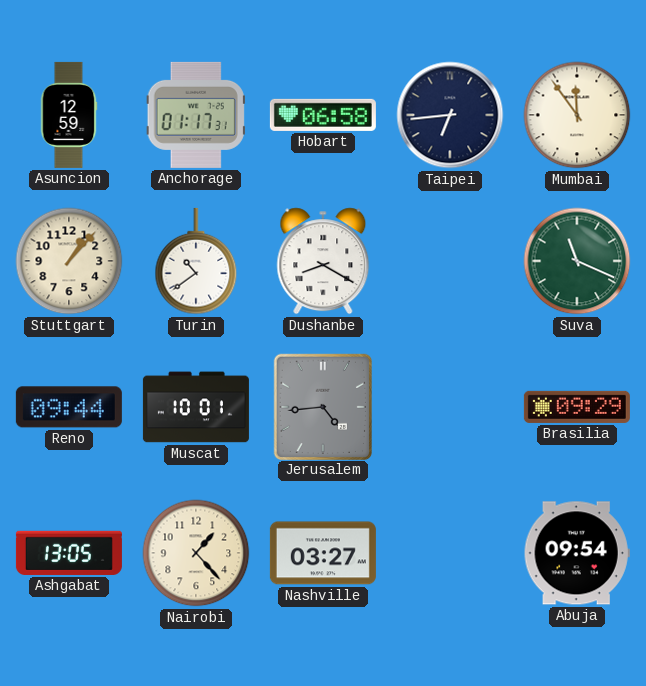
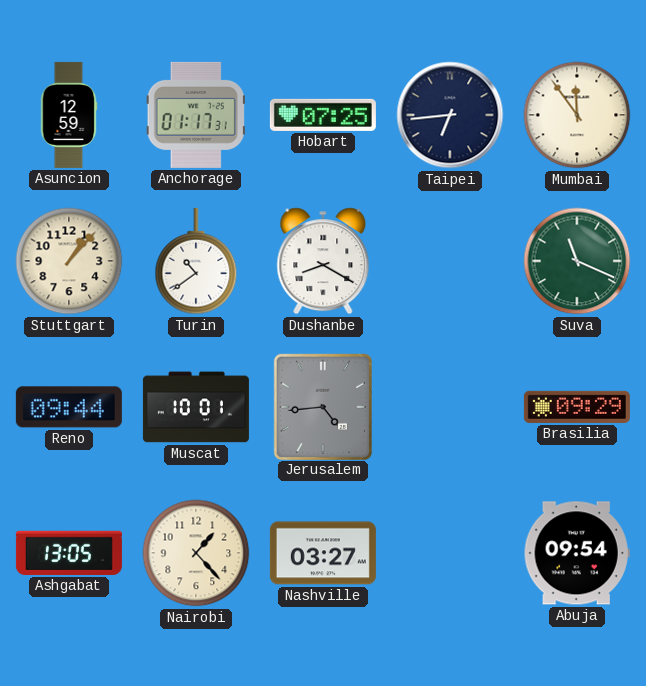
Hobart: 06:58 -> 07:25
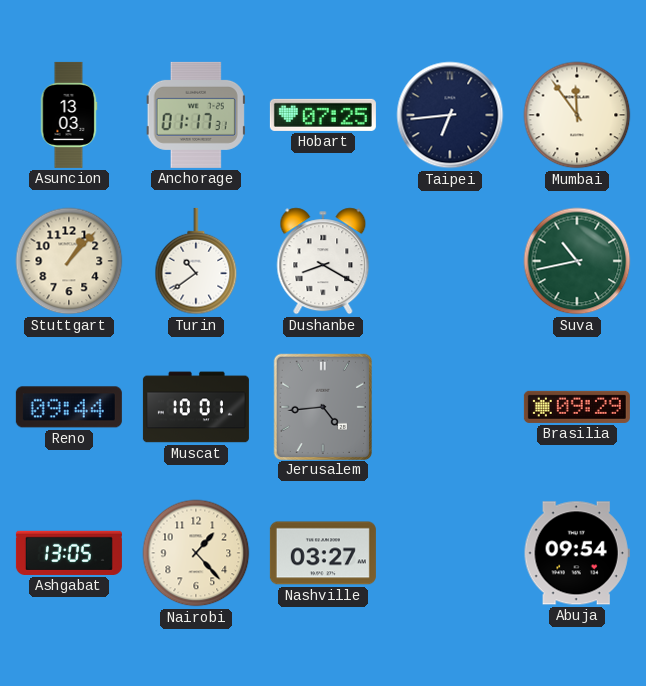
Asuncion: 12:59 -> 13:03
Suva: 11:19 -> 10:43
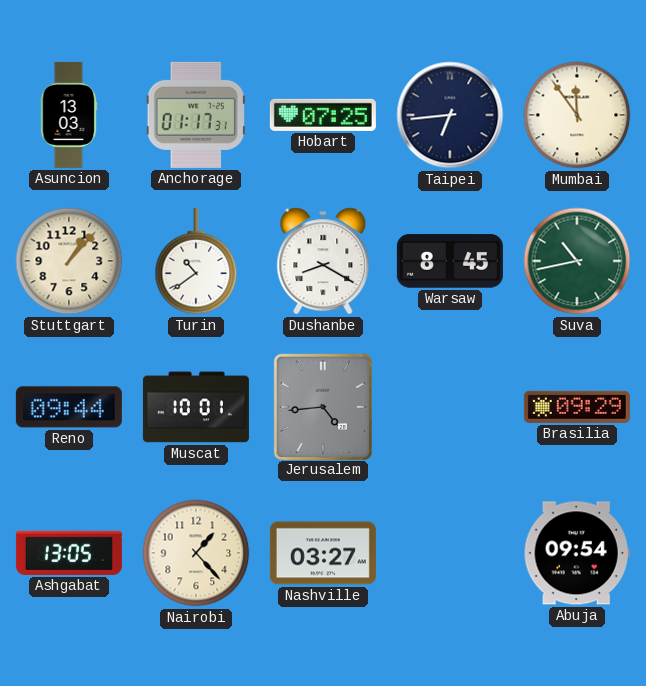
Warsaw: none -> 8:45
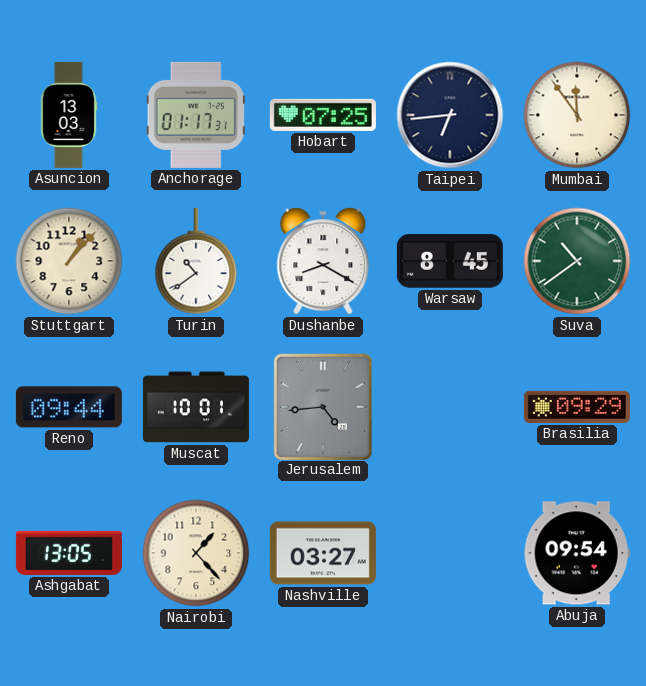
Suva: 10:43 -> 10:39
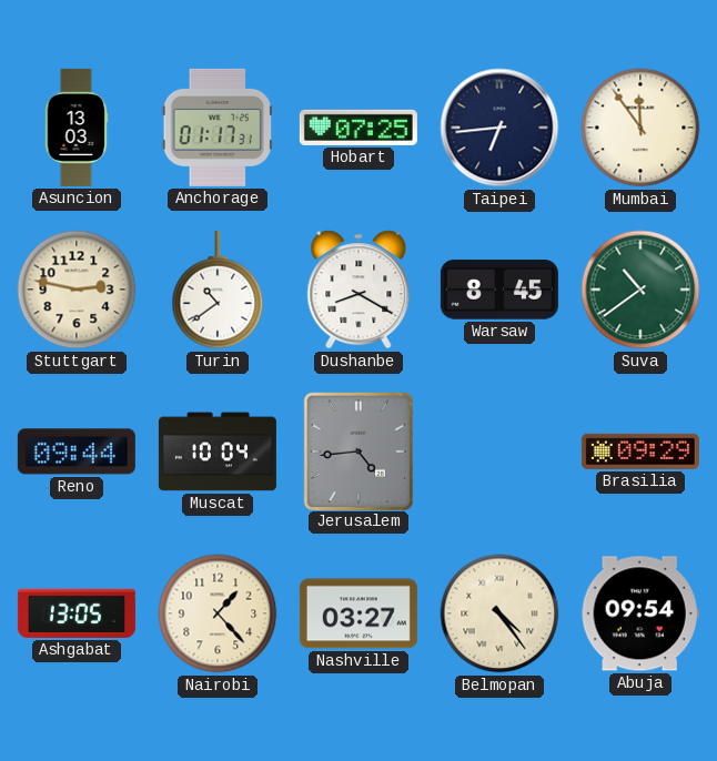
Stuttgart: 1:07 -> 2:47
Muscat: 10:01 -> 10:04
Belmopan: none -> 4:24
